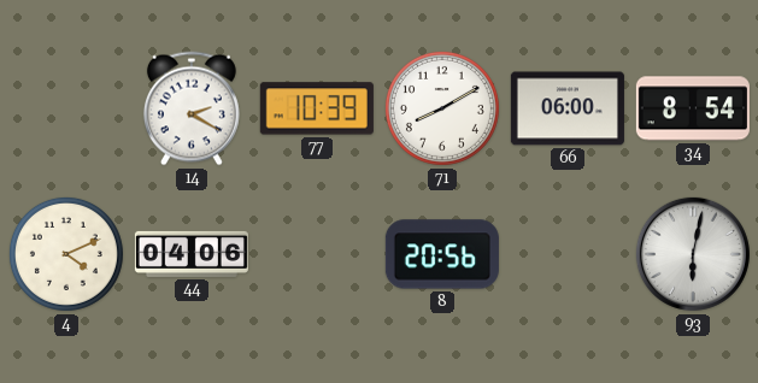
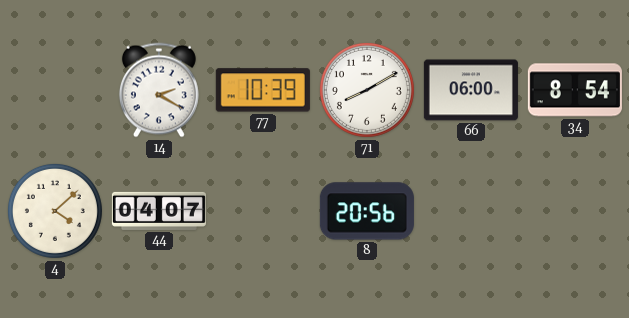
4: 4:11 -> 4:08
44: 04:06 -> 04:07
93: 6:02 -> none
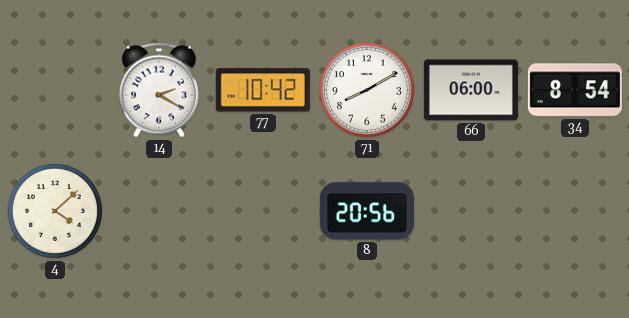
77: 10:39 -> 10:42
44: 04:07 -> none
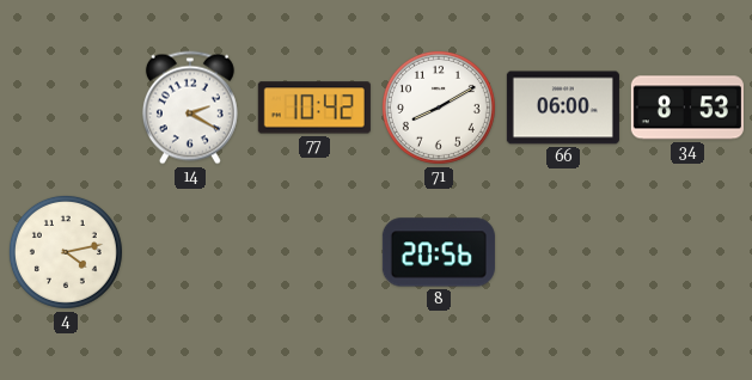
34: 8:54 -> 8:53
4: 4:08 -> 4:13
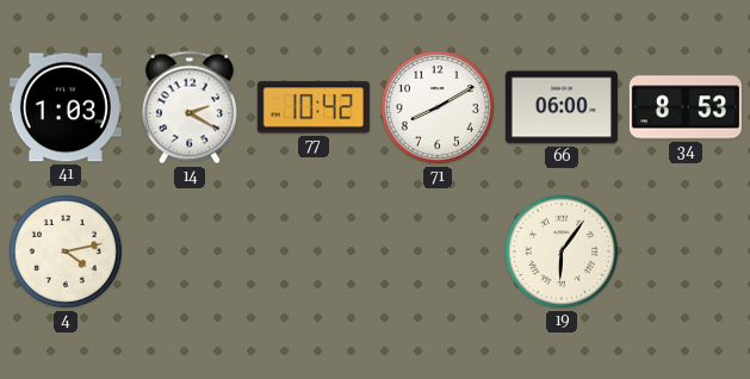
41: none -> 1:03
8: 20:56 -> none
19: none -> 6:06
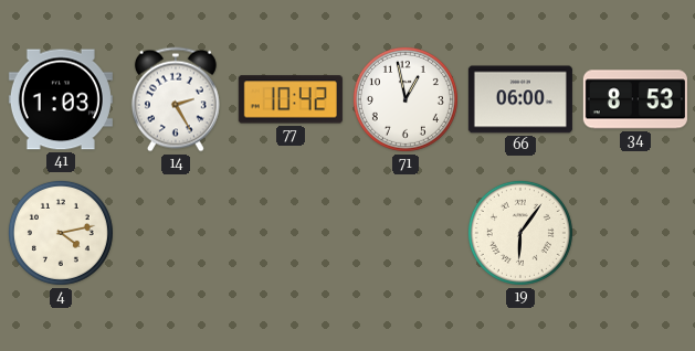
14: 2:20 -> 2:25
71: 8:10 -> 12:58
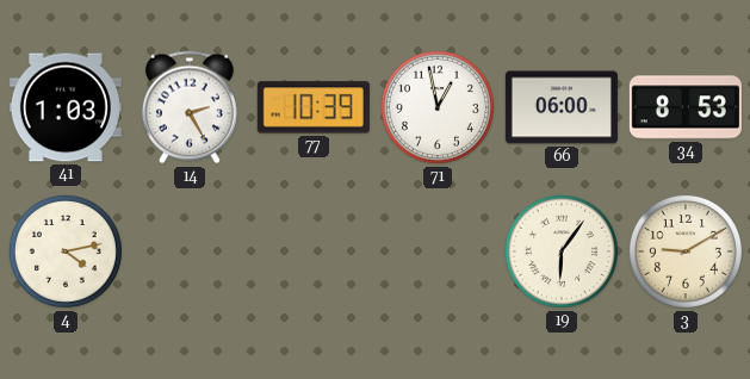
77: 10:42 -> 10:39
3: none -> 9:10
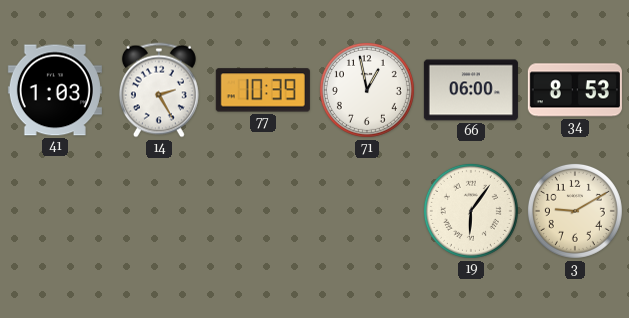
4: 4:13 -> none
